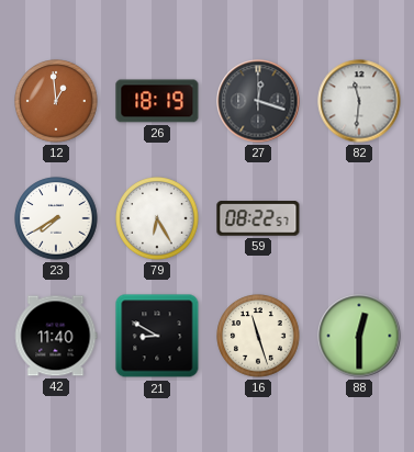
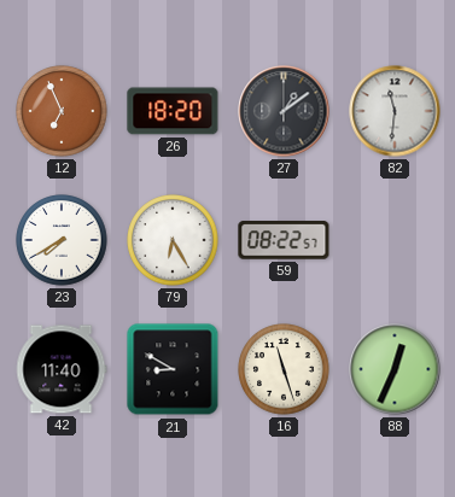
12: 12:59 -> 6:56
26: 18:19 -> 18:20
27: 12:18 -> 1:09
88: 12:30 -> 12:34
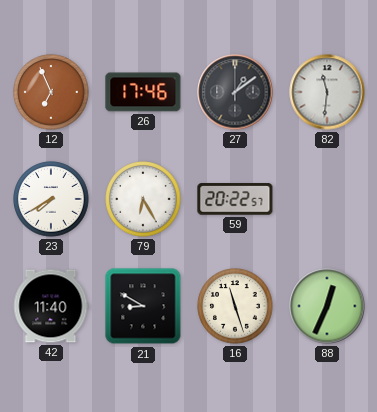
26: 18:20 -> 17:46
59: 08:22 -> 20:22
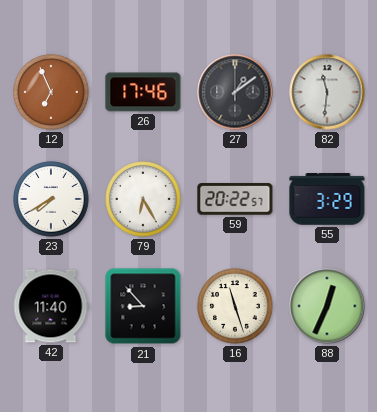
55: none -> 3:29
21: 8:50 -> 8:53
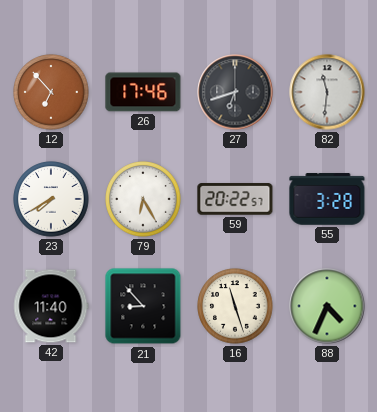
12: 6:56 -> 6:53
27: 1:09 -> 6:42
55: 3:29 -> 3:28
88: 12:34 -> 4:34
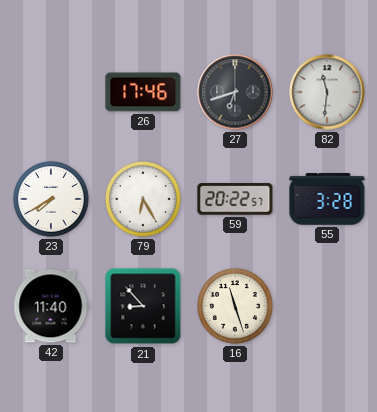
12: 6:53 -> none
88: 4:34 -> none
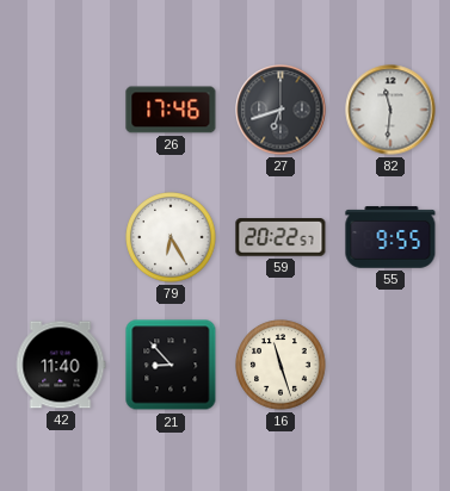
23: 7:40 -> none
55: 3:28 -> 9:55
